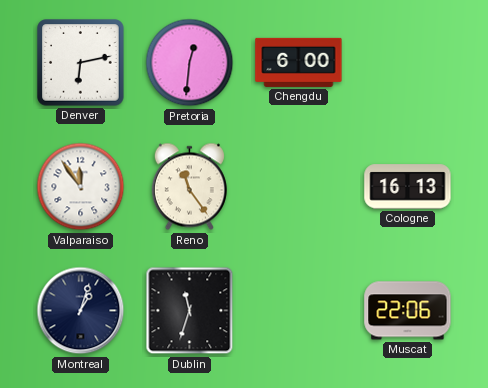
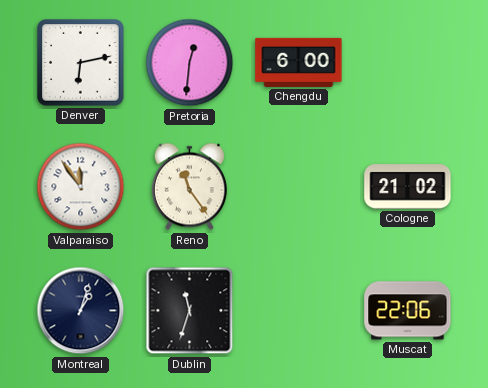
Cologne: 16:13 -> 21:02
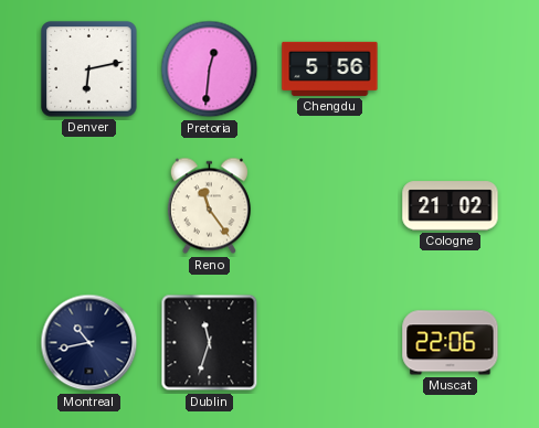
Chengdu: 6:00 -> 5:56
Valparaiso: 11:54 -> none
Montreal: 1:03 -> 10:43
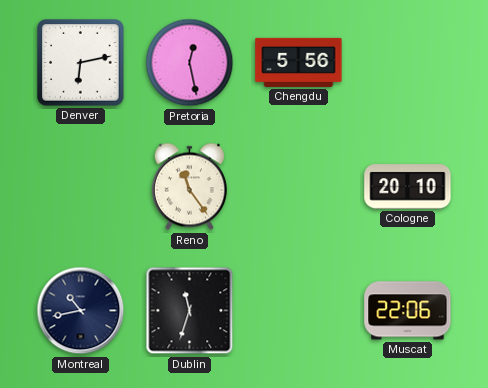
Pretoria: 12:31 -> 12:28
Cologne: 21:02 -> 20:10
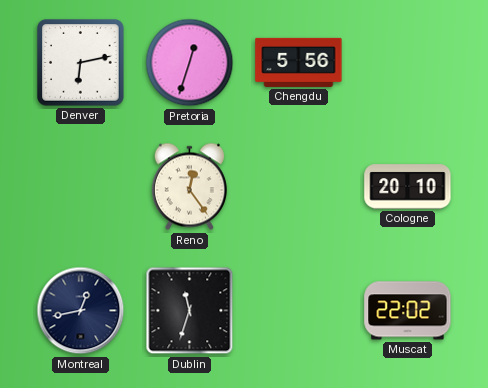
Pretoria: 12:28 -> 12:33
Reno: 11:24 -> 12:24
Montreal: 10:43 -> 12:43
Muscat: 22:06 -> 22:02
